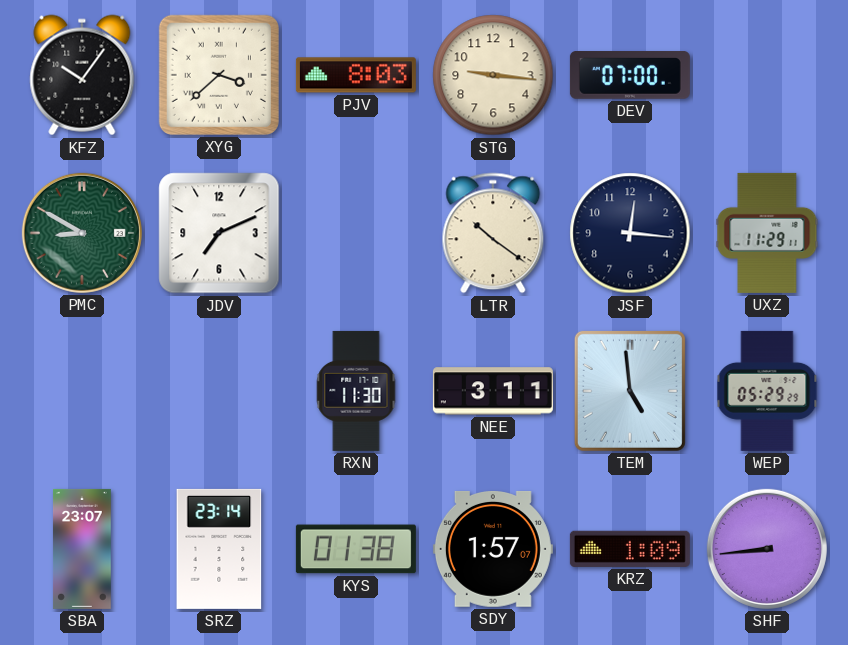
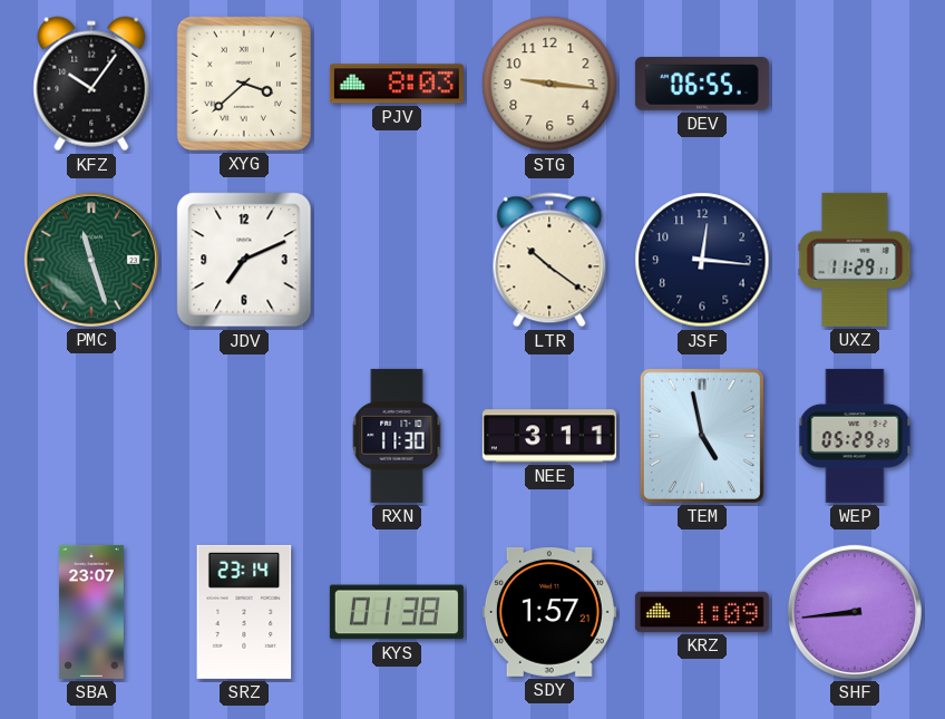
DEV: 07:00 -> 06:55
PMC: 8:50 -> 11:27
TEM: 4:59 -> 4:58
SDY: 1:57:07 -> 1:57:21
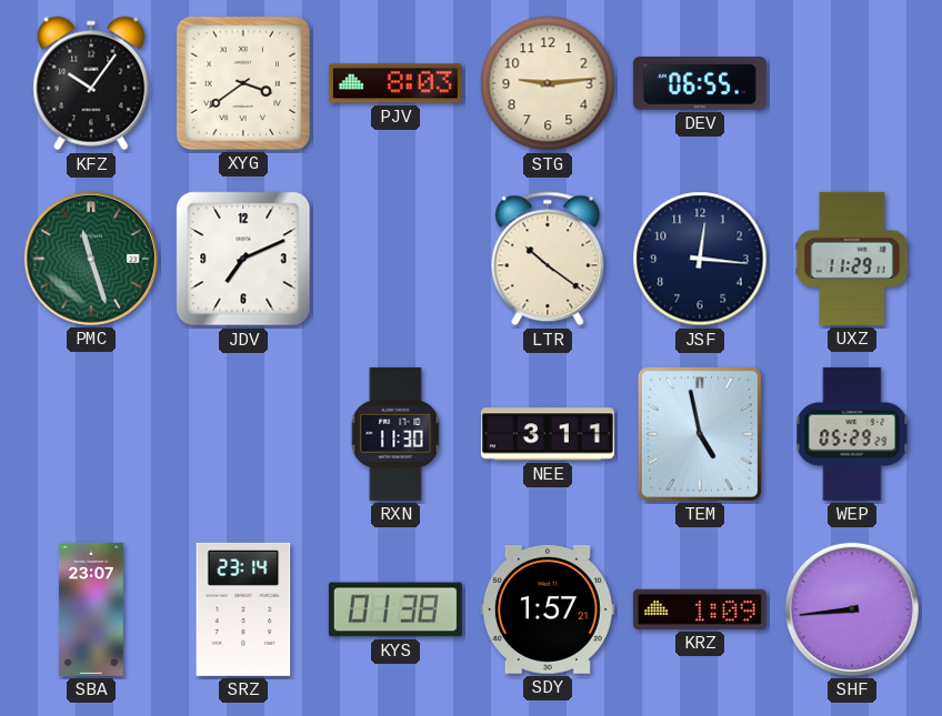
XYG: 3:38 -> 3:39
STG: 9:16 -> 9:14
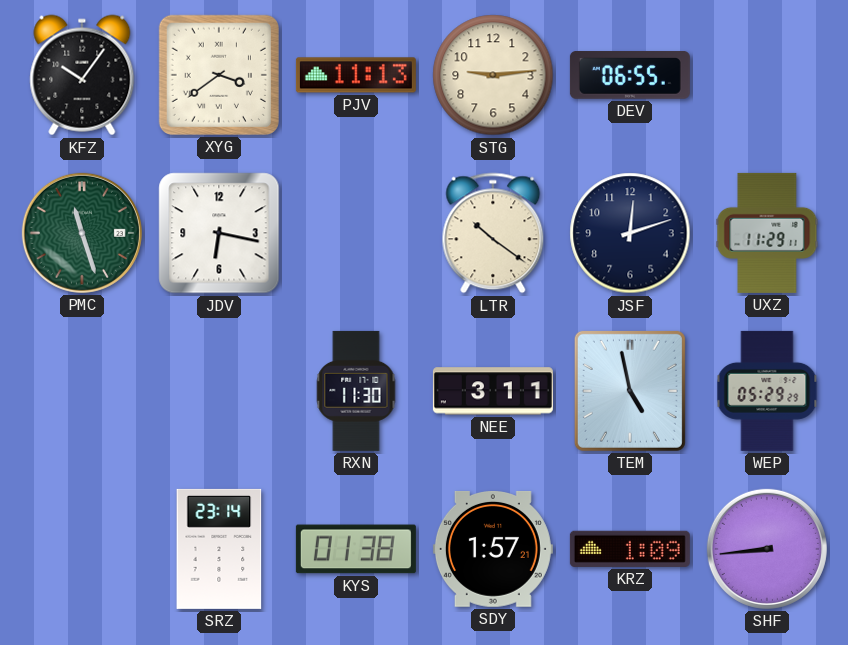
PJV: 8:03 -> 11:13
JDV: 7:11 -> 6:17
JSF: 12:16 -> 12:12
SBA: 23:07 -> none
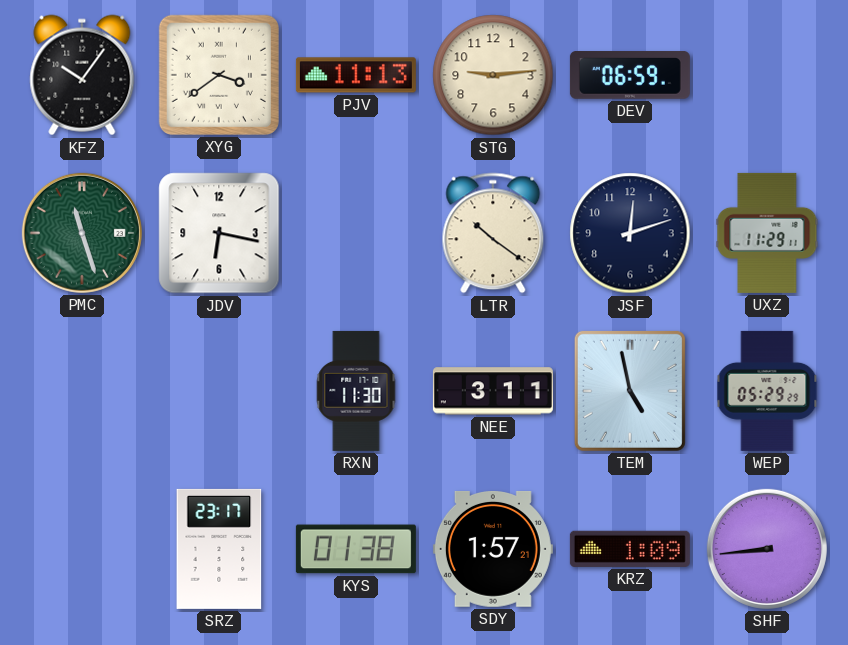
DEV: 06:55 -> 06:59
SRZ: 23:14 -> 23:17
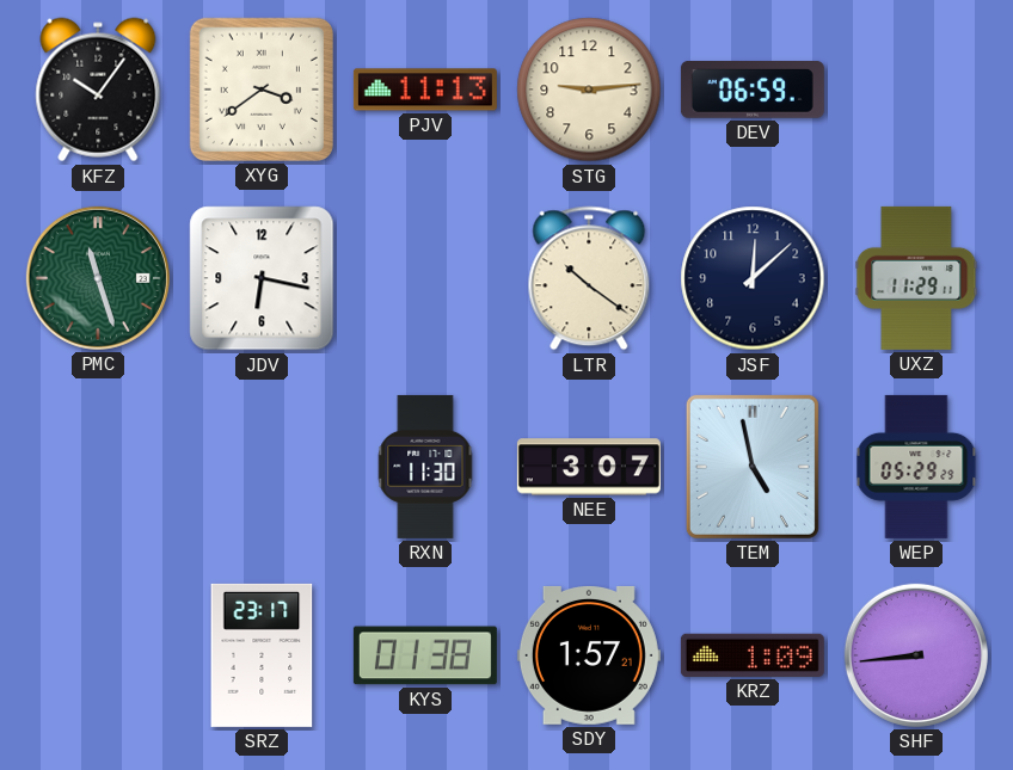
JSF: 12:12 -> 12:08
NEE: 3:11 -> 3:07
